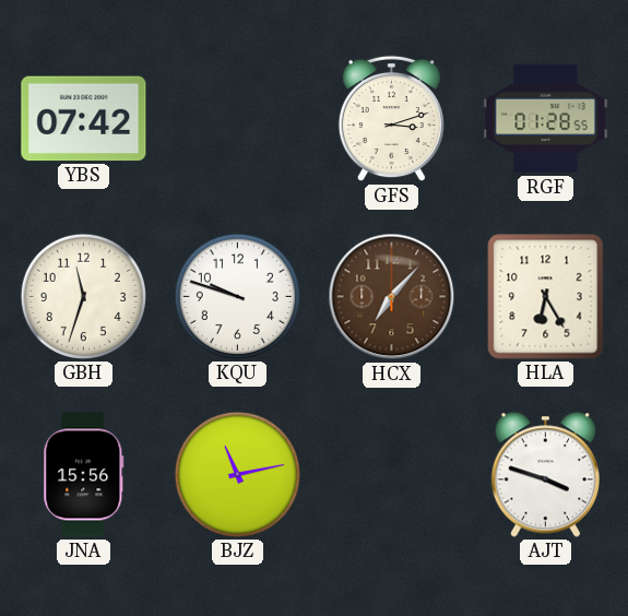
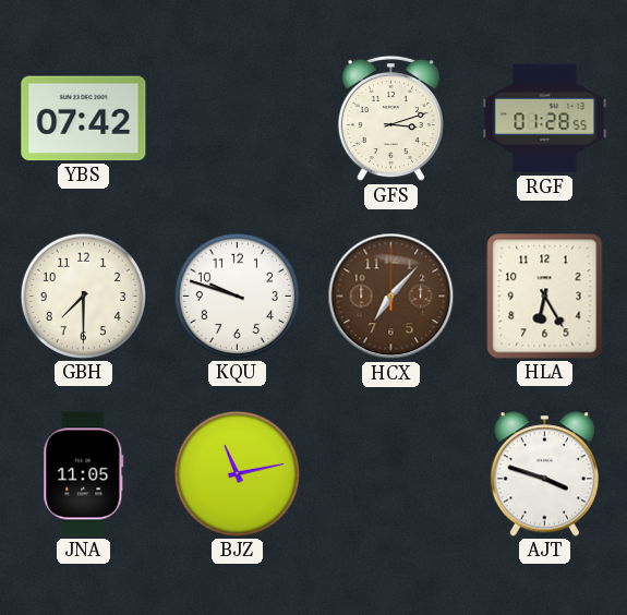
GBH: 11:33 -> 7:30
JNA: 15:56 -> 11:05
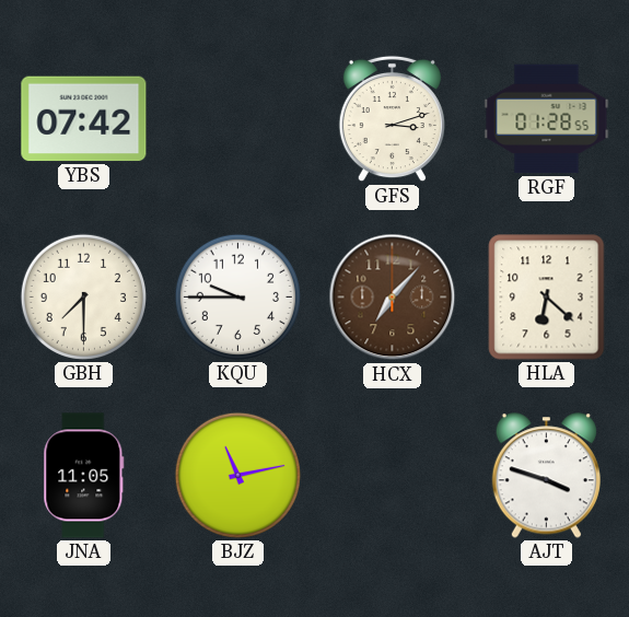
KQU: 9:48 -> 9:45
HLA: 6:25 -> 6:22
